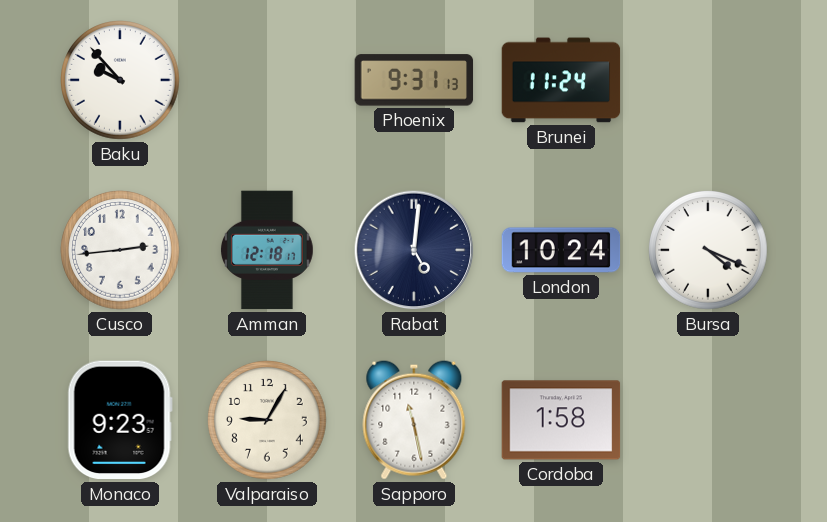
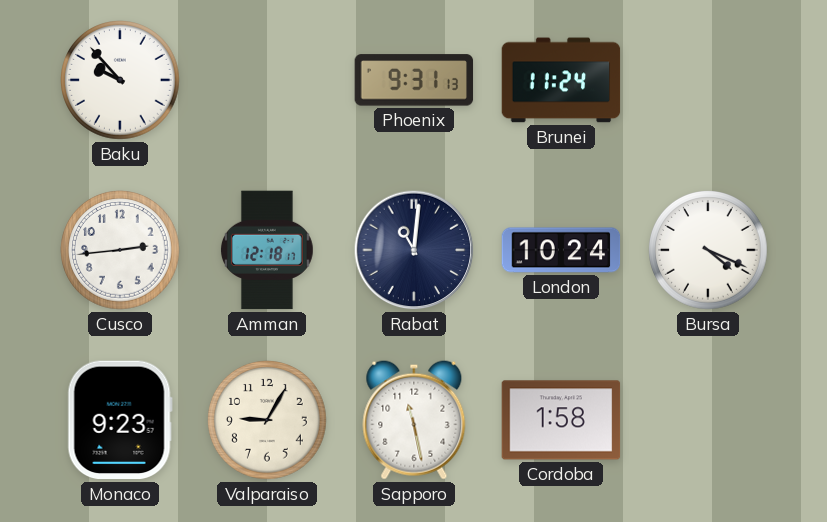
Rabat: 5:01 -> 11:01
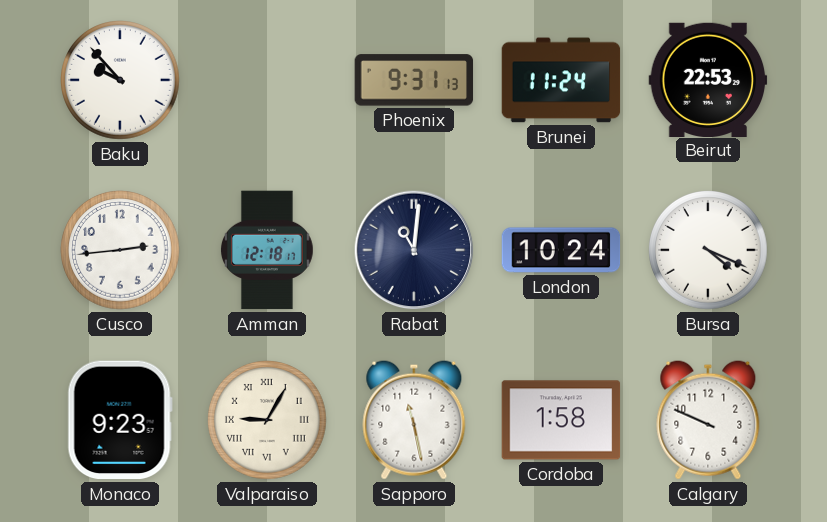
Beirut: none -> 22:53
Valparaiso numerals: Arabic -> Roman
Calgary: none -> 9:49
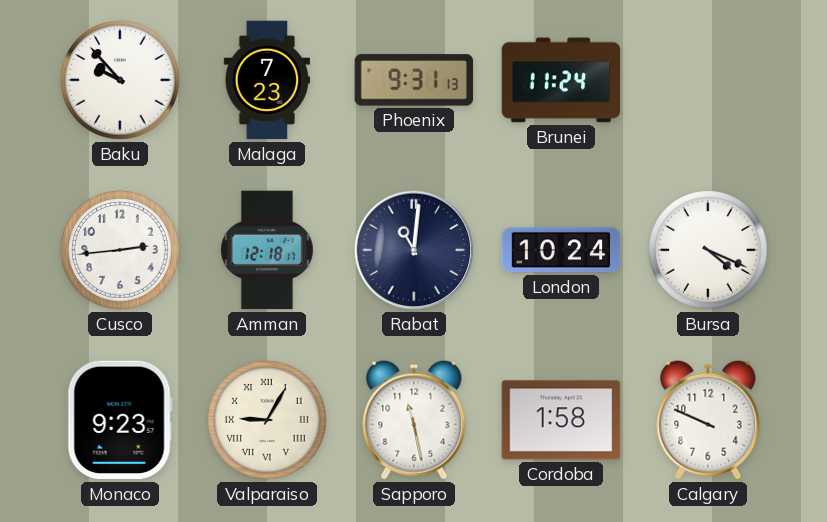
Malaga: none -> 7:23
Beirut: 22:53 -> none
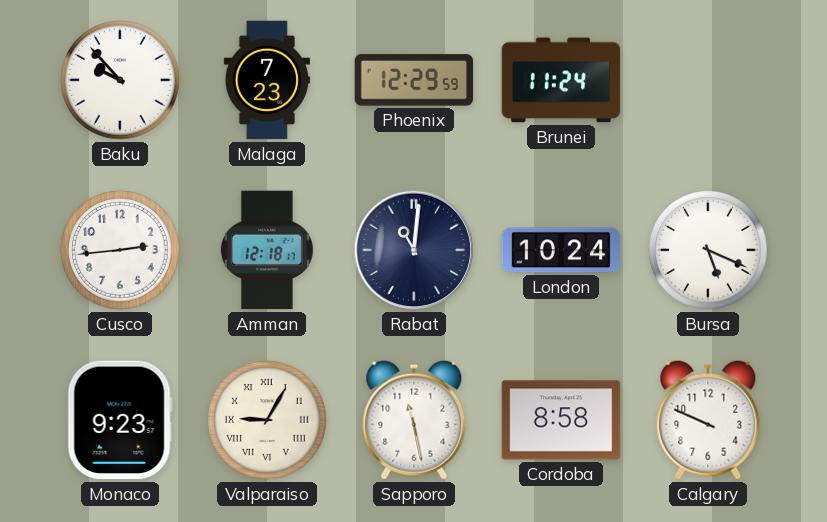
Phoenix: 9:31 -> 12:29
Bursa: 4:19 -> 5:19
Cordoba: 1:58 -> 8:58
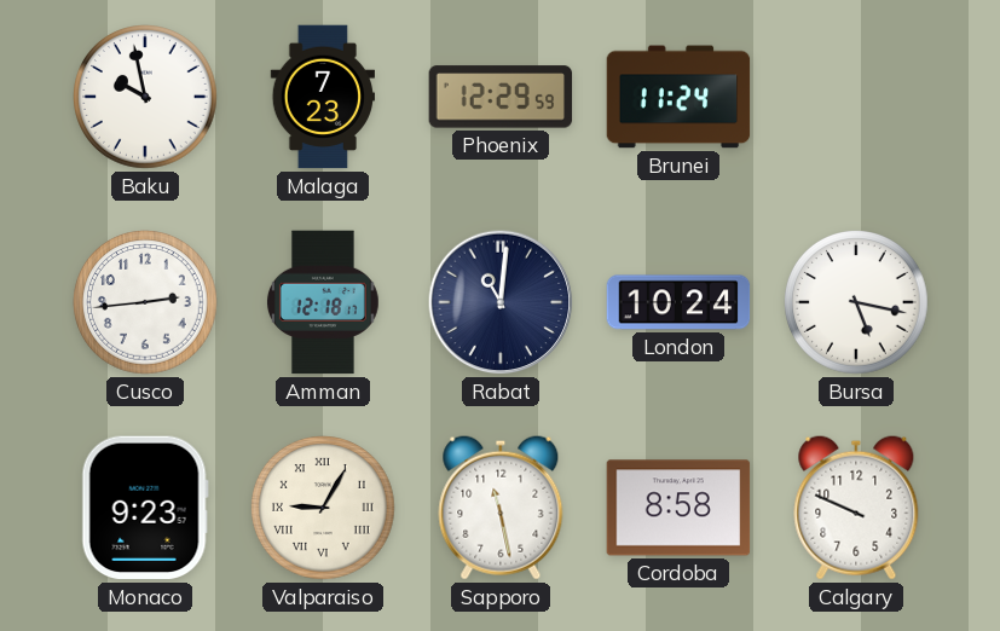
Baku: 9:53 -> 9:58
Bursa: 5:19 -> 5:17
